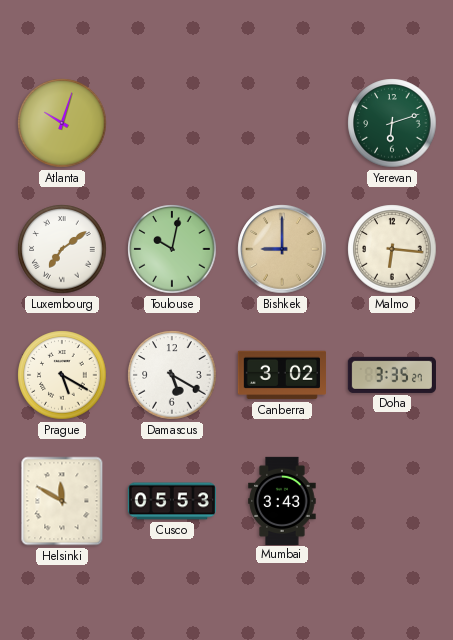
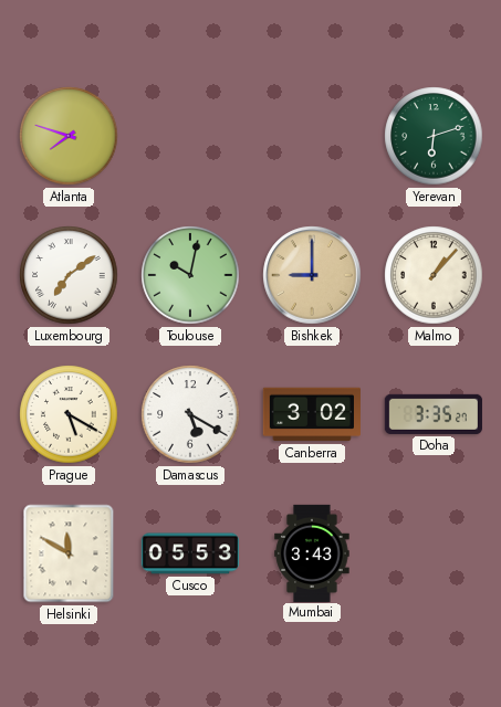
Atlanta: 10:03 -> 7:48
Malmo: 6:16 -> 1:07
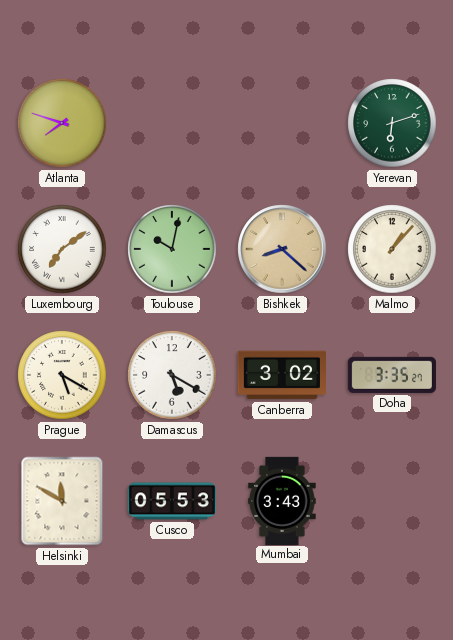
Bishkek: 9:00 -> 8:22
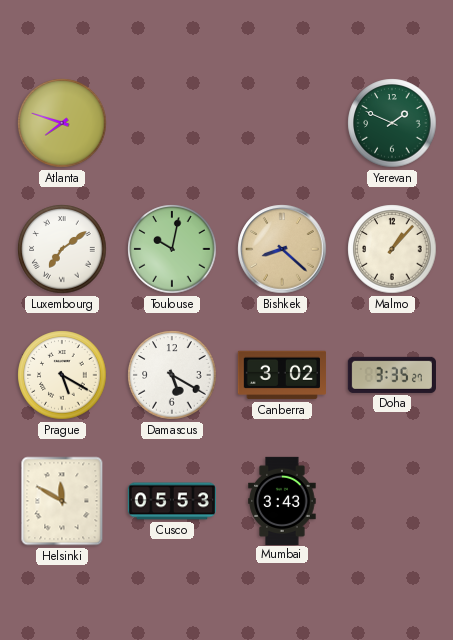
Yerevan: 6:12 -> 1:49
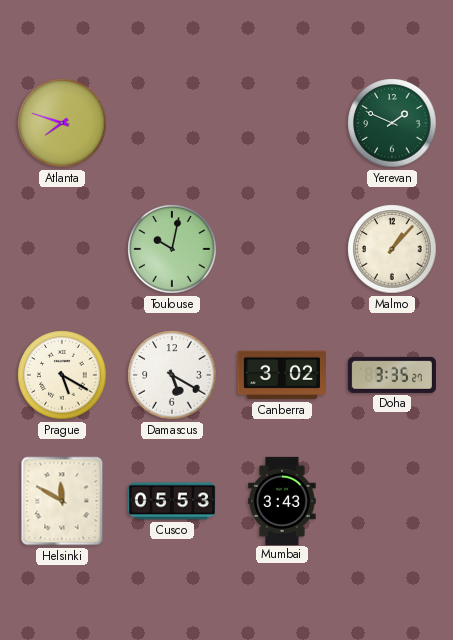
Luxembourg: 7:09 -> none
Bishkek: 8:22 -> none
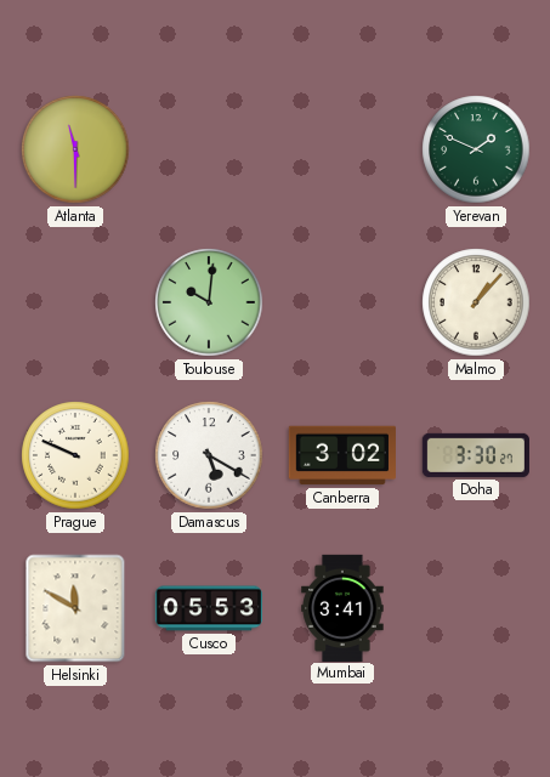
Atlanta: 7:48 -> 11:30
Toulouse: 10:02 -> 10:01
Prague: 5:20 -> 9:49
Doha: 3:35 -> 3:30
Mumbai: 3:43 -> 3:41
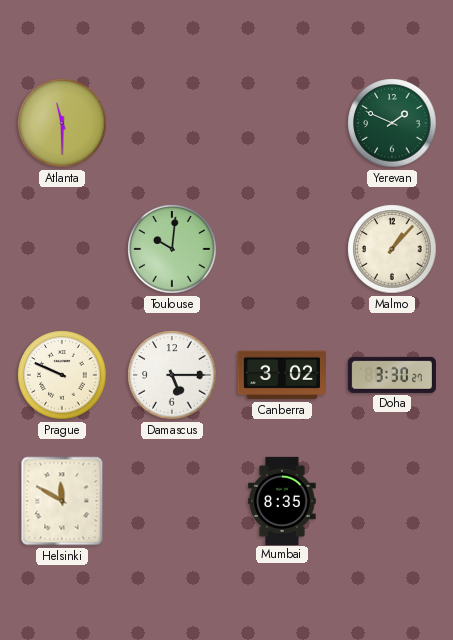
Damascus: 5:20 -> 5:15
Cusco: 05:53 -> none
Mumbai: 3:41 -> 8:35
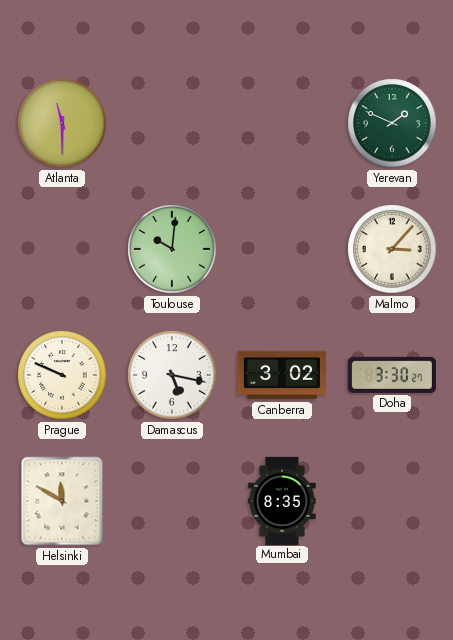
Malmo: 1:07 -> 3:07
Damascus: 5:15 -> 5:17
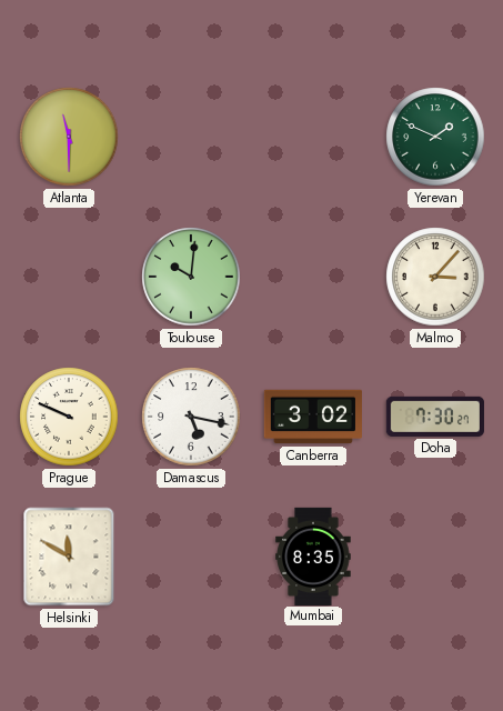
Doha: 3:30 -> 7:30
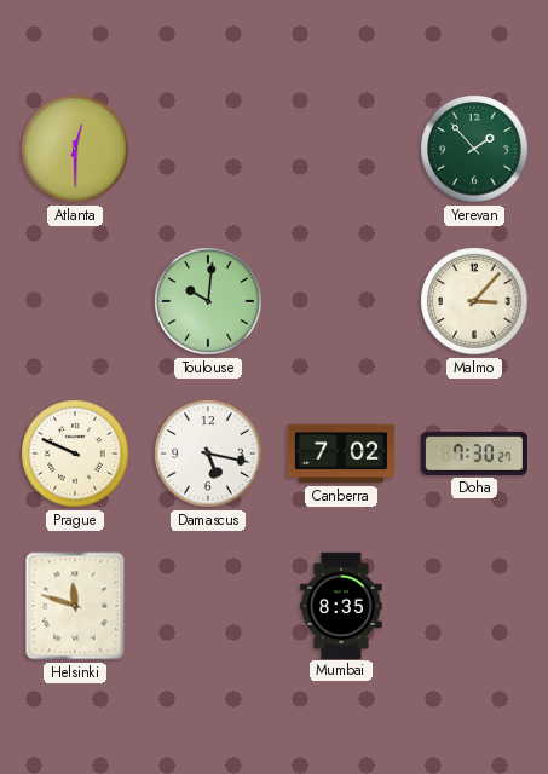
Atlanta: 11:30 -> 12:30
Yerevan: 1:49 -> 1:53
Canberra: 3:02 -> 7:02
Helsinki: 11:50 -> 11:48
